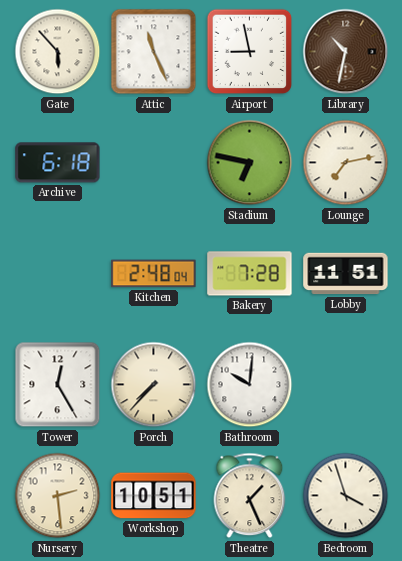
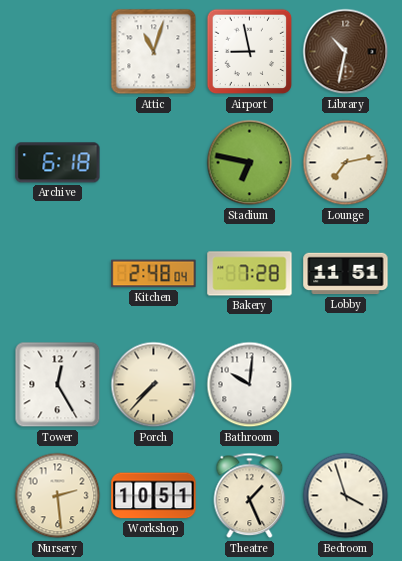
Gate: 5:53 -> none
Attic: 11:26 -> 11:03
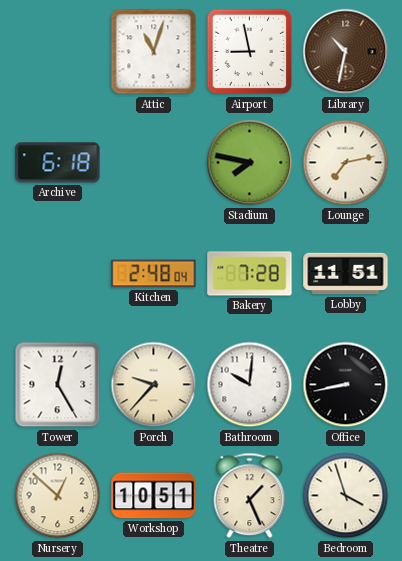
Stadium: 6:47 -> 7:47
Porch: 7:37 -> 9:37
Office: none -> 8:43
Nursery: 2:29 -> 12:52
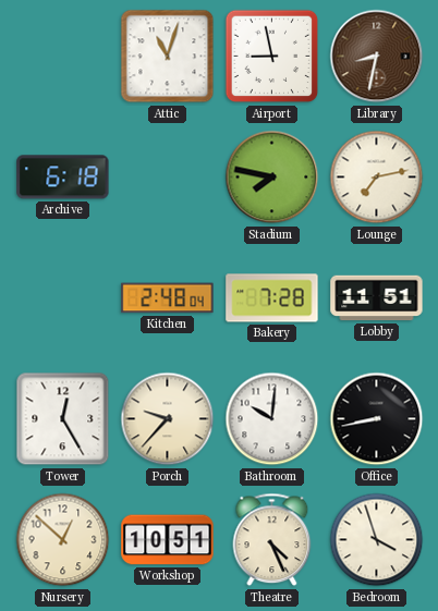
Library: 10:32 -> 8:32
Theatre: 1:26 -> 4:26
